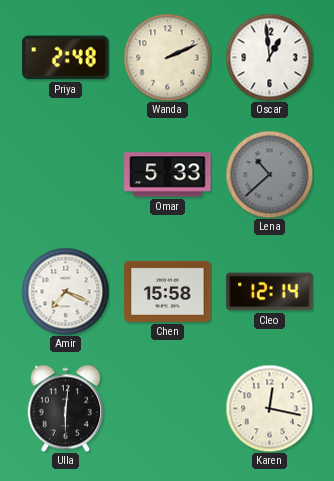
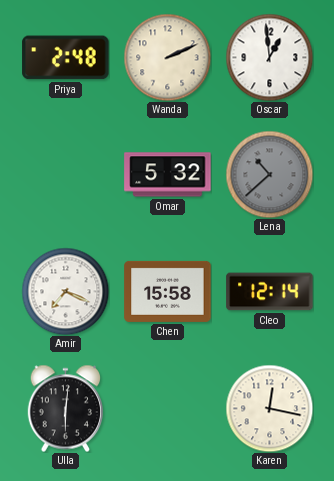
Omar: 5:33 -> 5:32
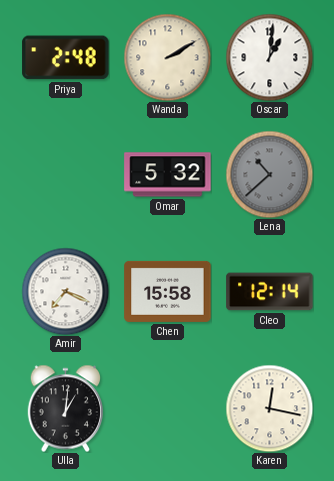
Wanda: 2:11 -> 2:10
Oscar: 12:59 -> 1:01
Ulla: 6:01 -> 1:01
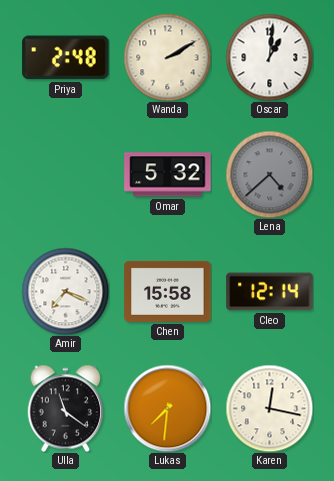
Lena: 10:38 -> 4:38
Ulla: 1:01 -> 11:21
Lukas: none -> 7:31
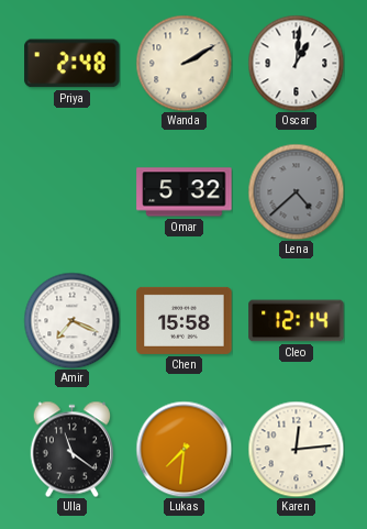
Karen: 12:17 -> 12:14
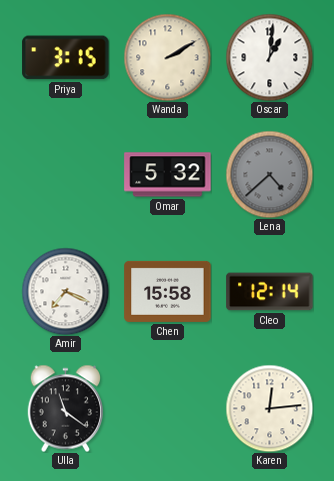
Priya: 2:48 -> 3:15
Lukas: 7:31 -> none
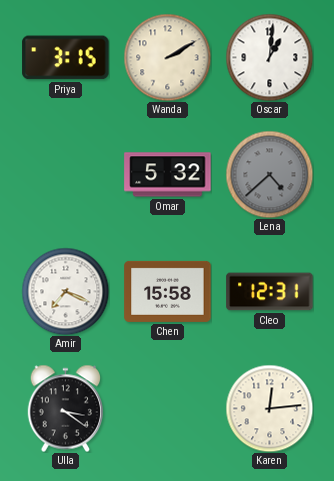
Cleo: 12:14 -> 12:31
Ulla: 11:21 -> 3:21
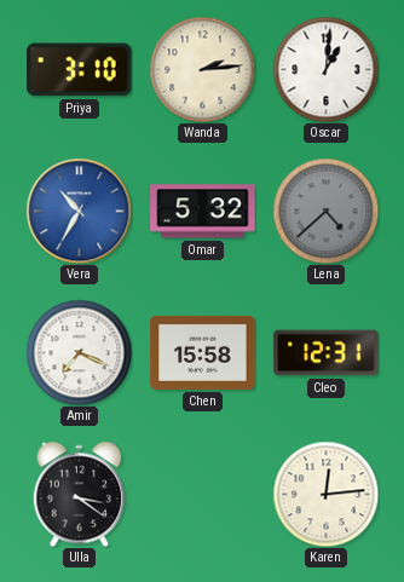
Priya: 3:15 -> 3:10
Wanda: 2:10 -> 2:14
Vera: none -> 10:35
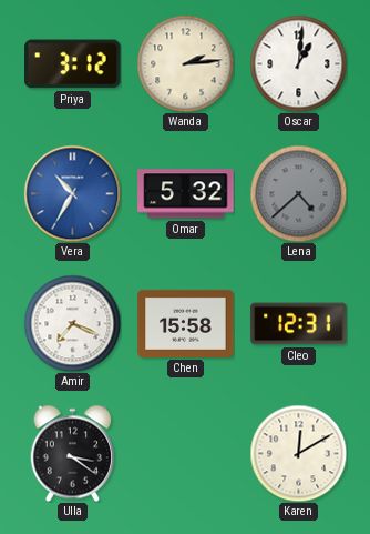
Priya: 3:10 -> 3:12
Karen: 12:14 -> 12:10
